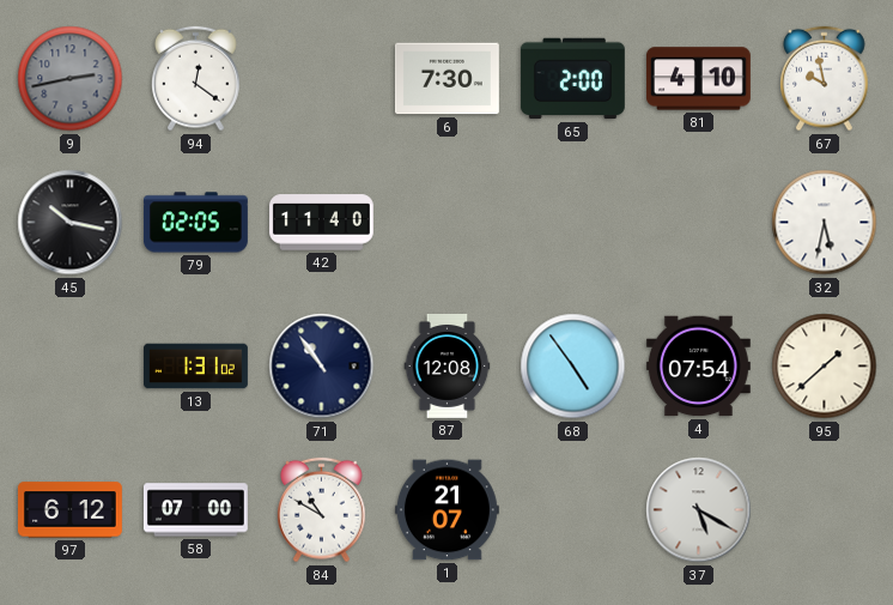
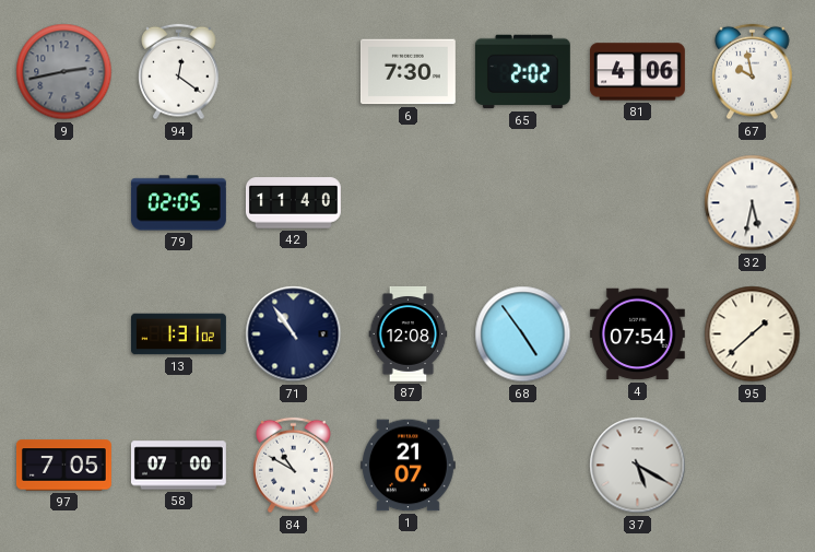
65: 2:00 -> 2:02
81: 4:10 -> 4:06
45: 10:17 -> none
97: 6:12 -> 7:05
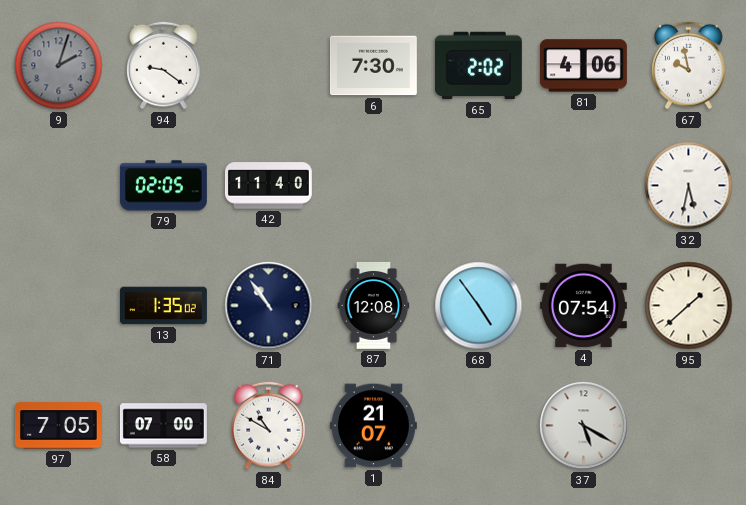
9: 2:43 -> 2:03
94: 12:21 -> 9:21
13: 1:31 -> 1:35
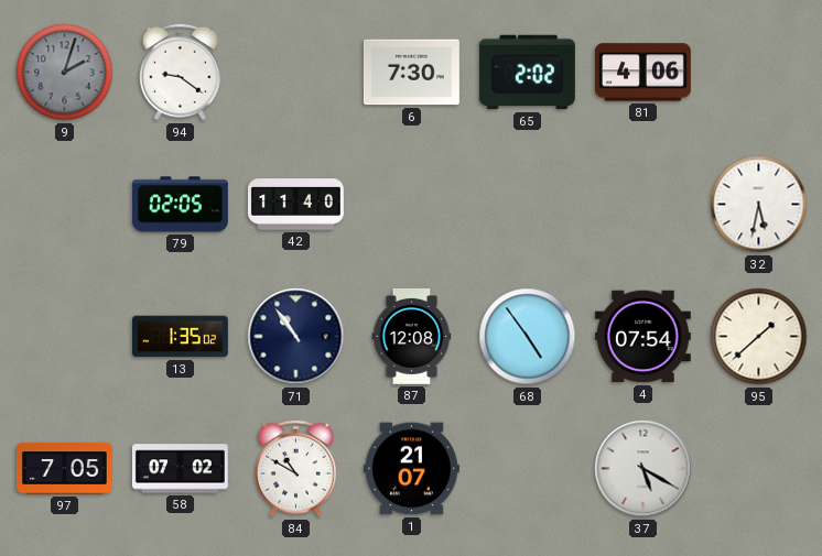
67: 9:58 -> none
58: 07:00 -> 07:02
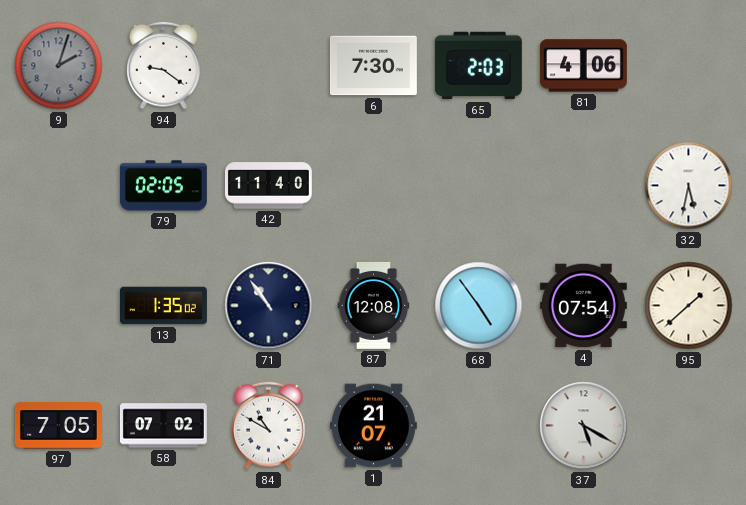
65: 2:02 -> 2:03
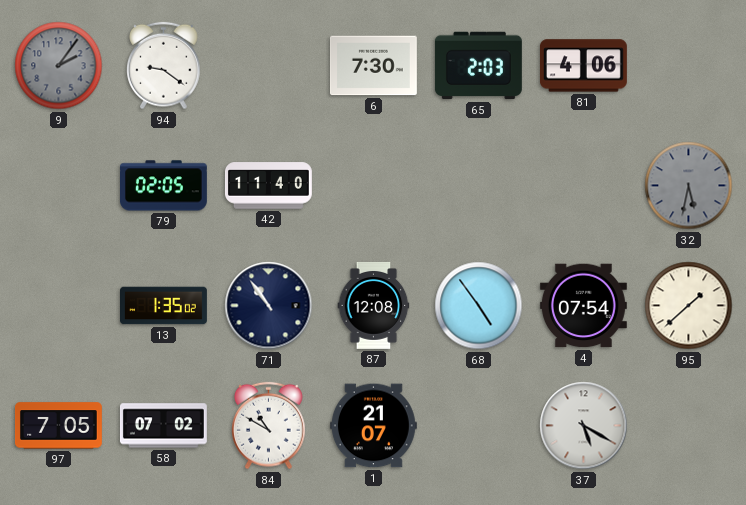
9: 2:03 -> 2:06
32 dial: white -> grey
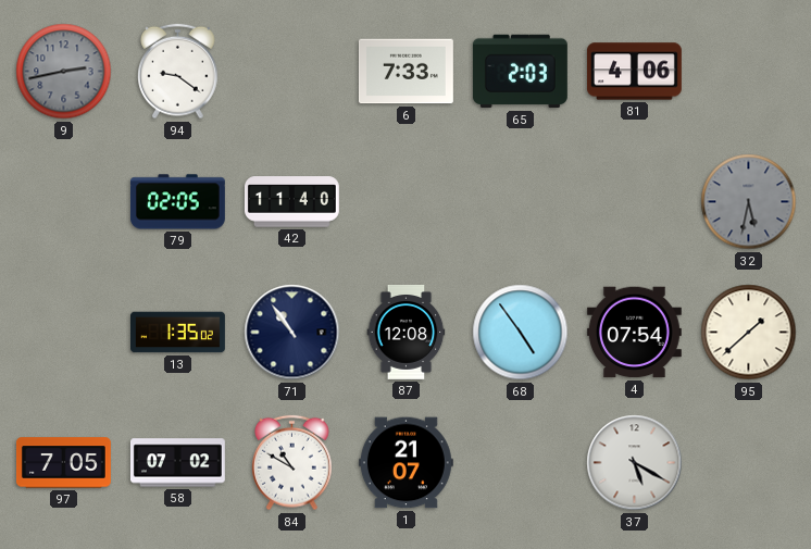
9: 2:06 -> 2:43
6: 7:30 -> 7:33
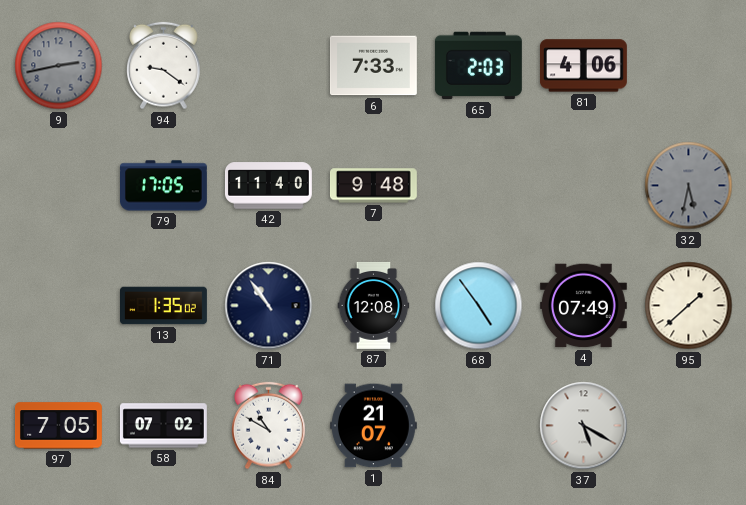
79: 02:05 -> 17:05
7: none -> 9:48
4: 07:54 -> 07:49
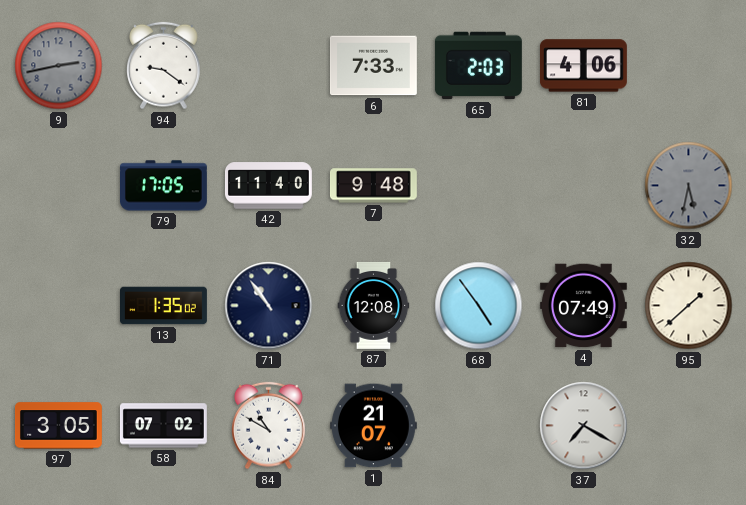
97: 7:05 -> 3:05
37: 5:20 -> 7:20
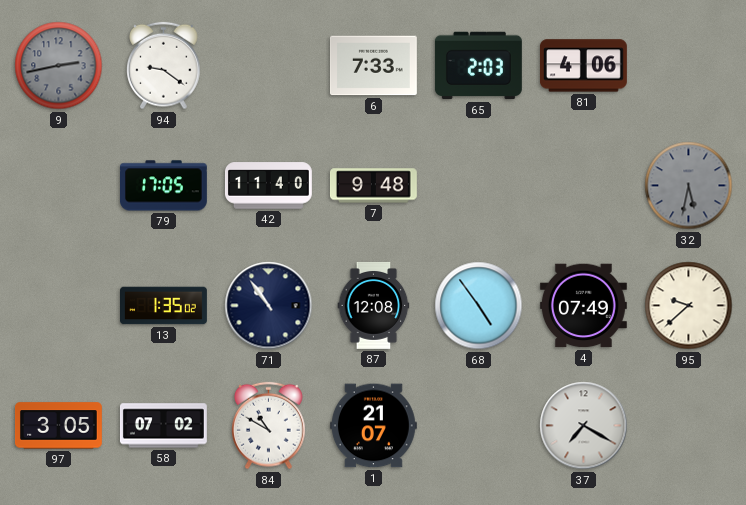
95: 1:38 -> 9:38
